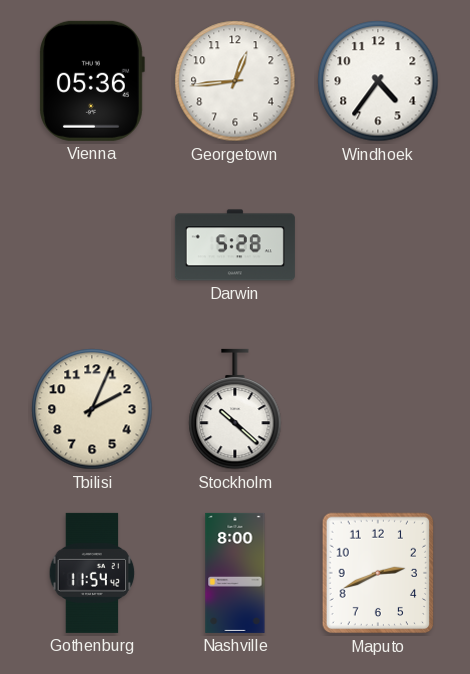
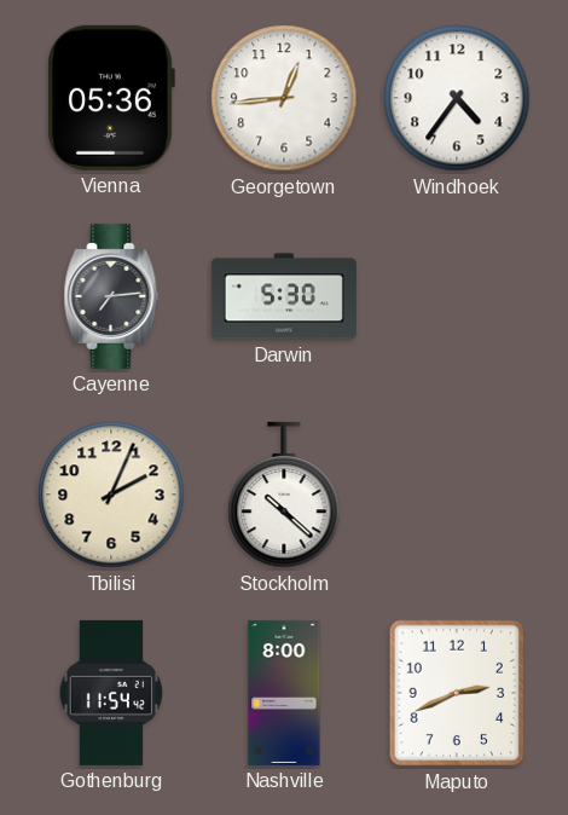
Cayenne: none -> 7:14
Darwin: 5:28 -> 5:30
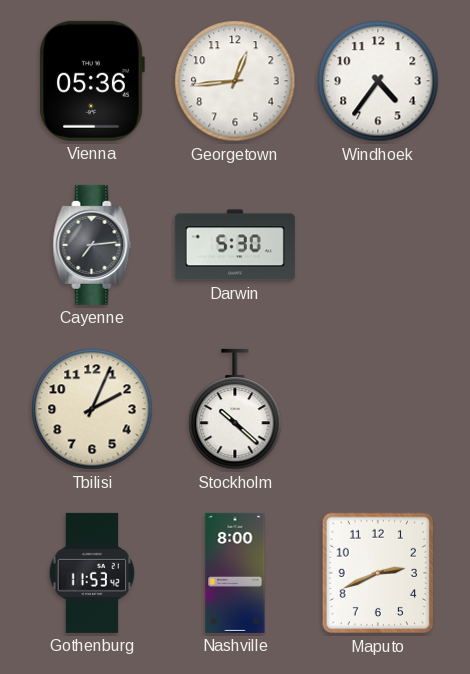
Gothenburg: 11:54 -> 11:53
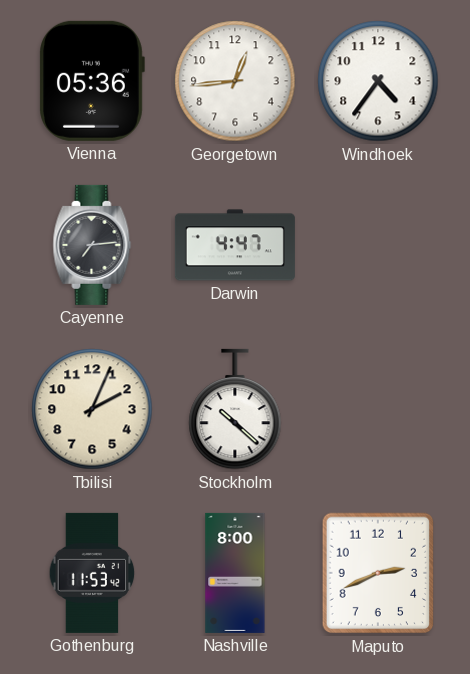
Darwin: 5:30 -> 4:47
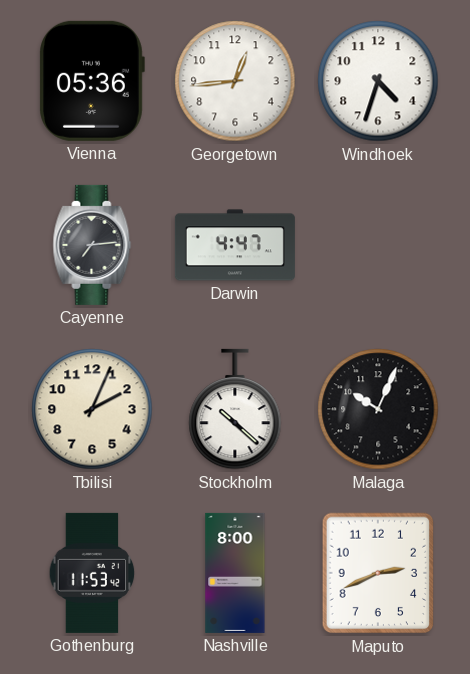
Windhoek: 4:36 -> 4:33
Malaga: none -> 10:04
